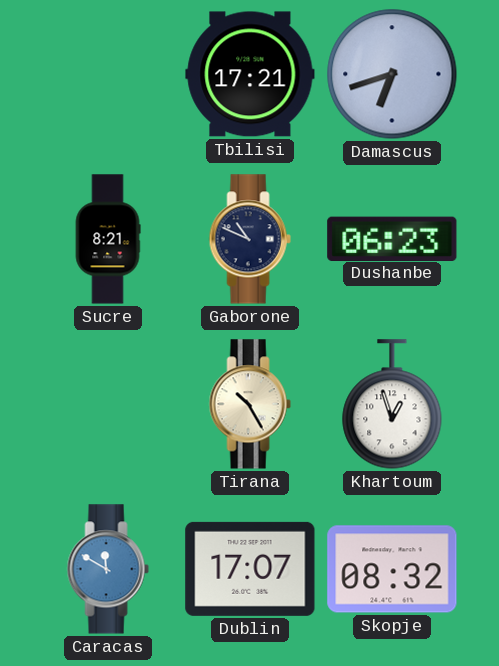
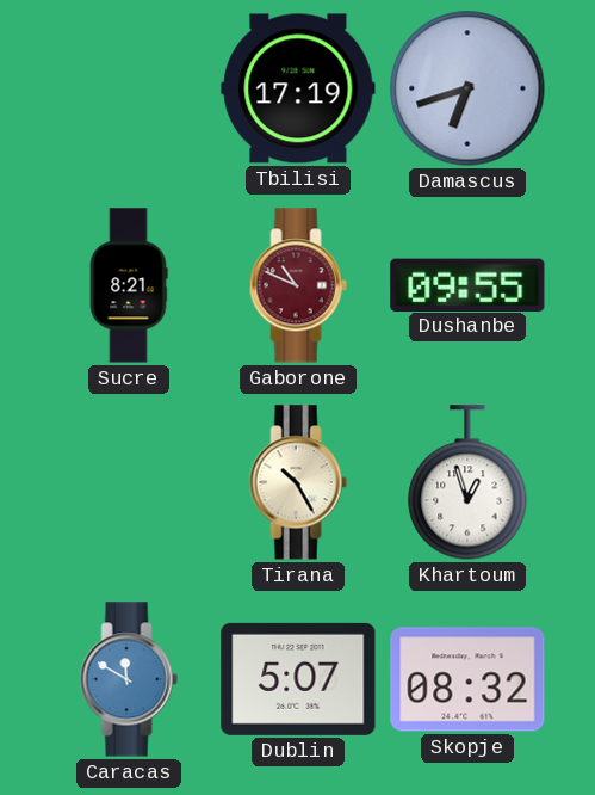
Tbilisi: 17:21 -> 17:19
Gaborone dial: navy -> burgundy
Dushanbe: 06:23 -> 09:55
Dublin: 17:07 -> 5:07
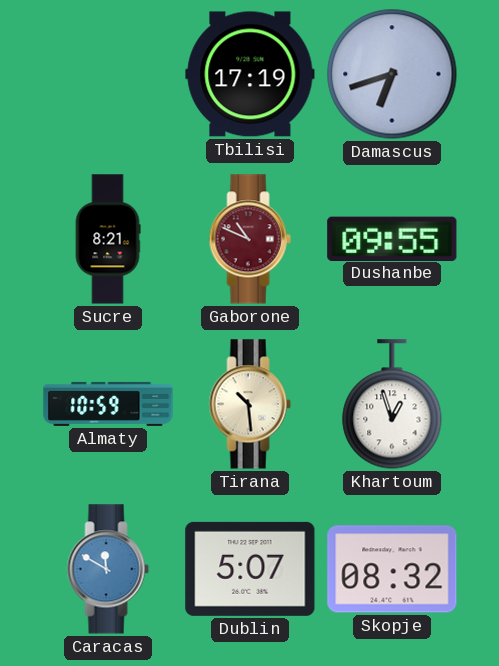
Almaty: none -> 10:59
Tirana: 10:25 -> 10:29
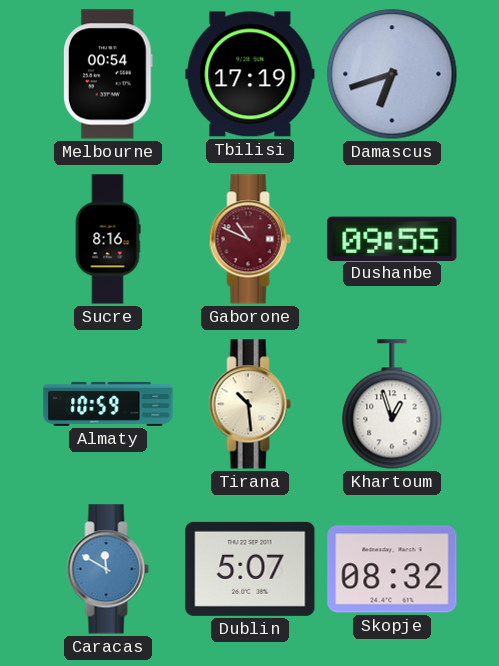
Melbourne: none -> 00:54
Sucre: 8:21 -> 8:16
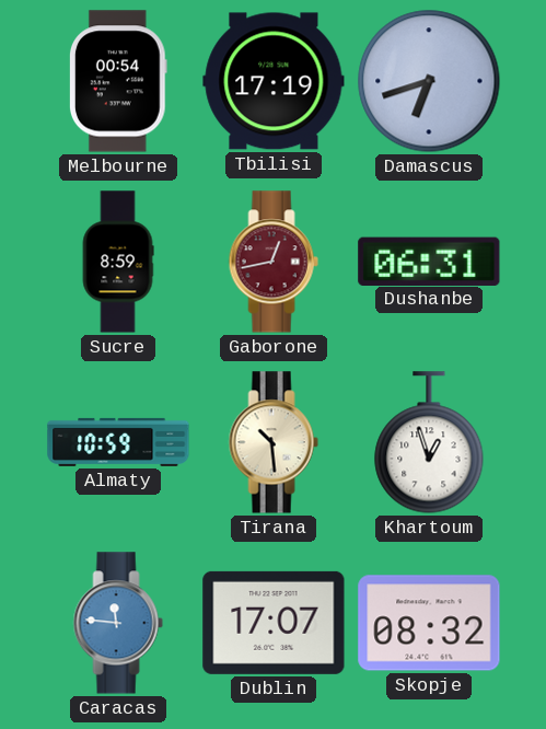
Sucre: 8:16 -> 8:59
Gaborone: 10:49 -> 12:43
Dushanbe: 09:55 -> 06:31
Caracas: 11:50 -> 11:46
Dublin: 5:07 -> 17:07
